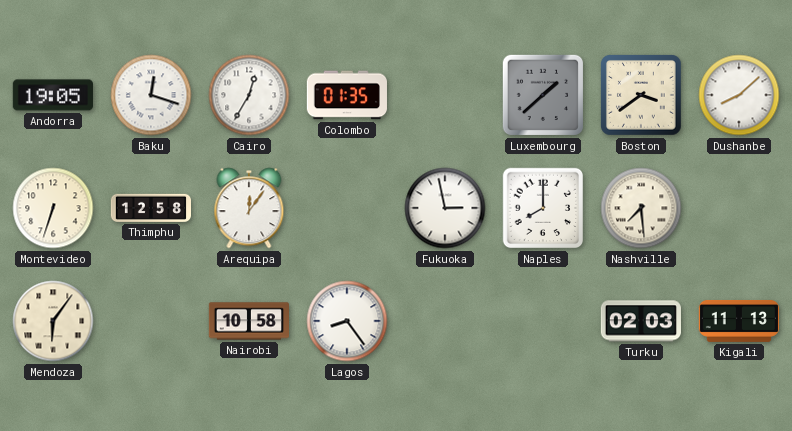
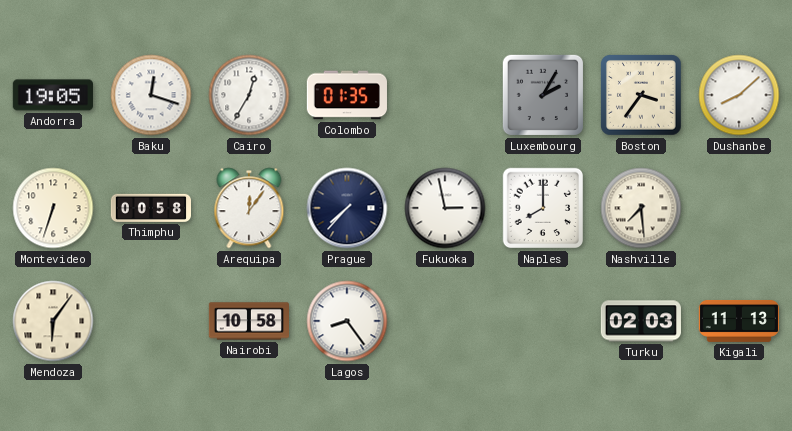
Luxembourg: 1:38 -> 2:05
Boston: 3:39 -> 3:36
Thimphu: 12:58 -> 00:58
Prague: none -> 7:37
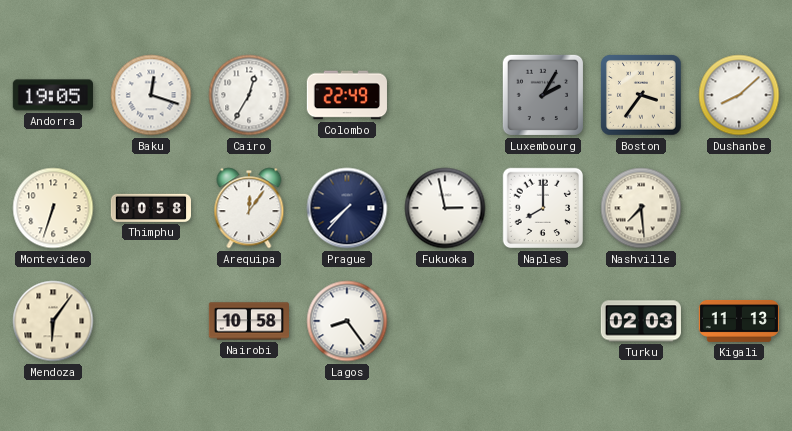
Colombo: 01:35 -> 22:49
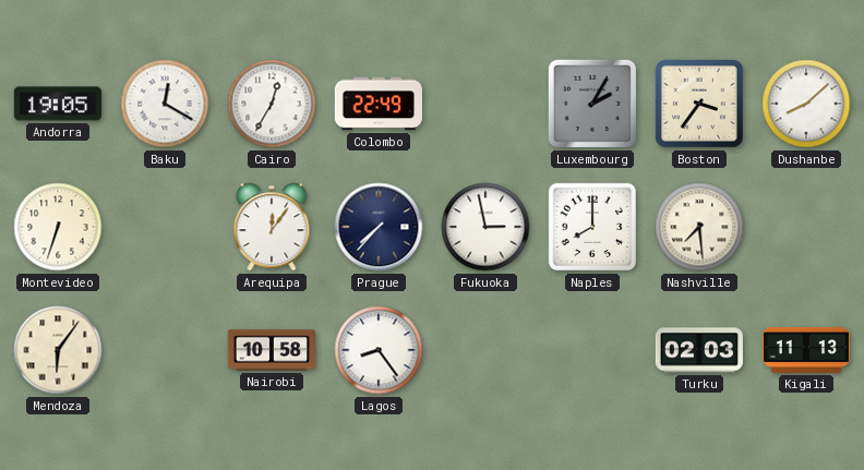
Baku: 12:18 -> 12:20
Thimphu: 00:58 -> none
